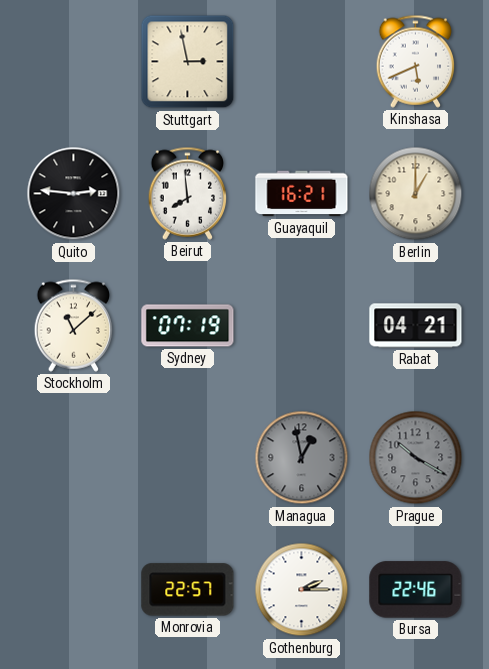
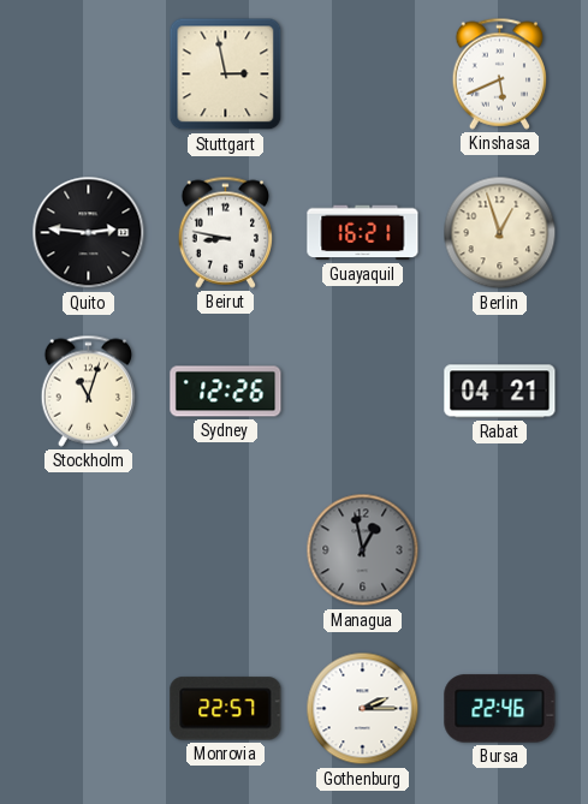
Beirut: 7:59 -> 8:47
Berlin: 1:00 -> 12:57
Stockholm: 11:08 -> 11:03
Sydney: 07:19 -> 12:26
Prague: 10:20 -> none
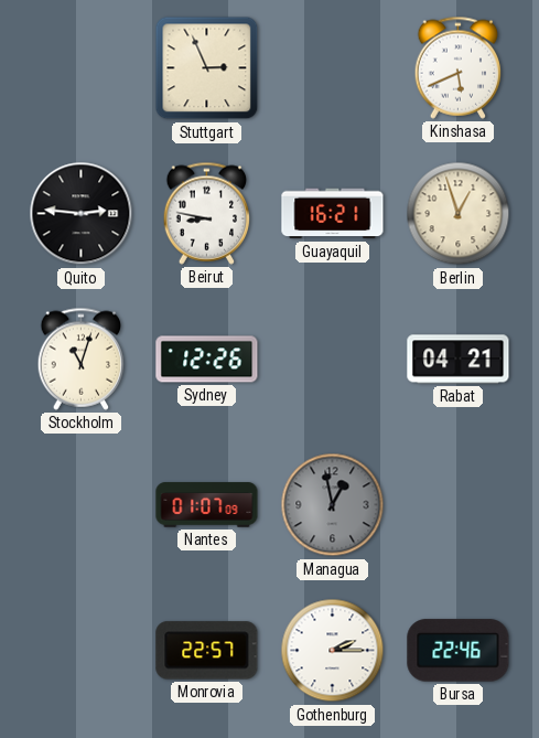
Stuttgart: 2:58 -> 2:56
Nantes: none -> 01:07
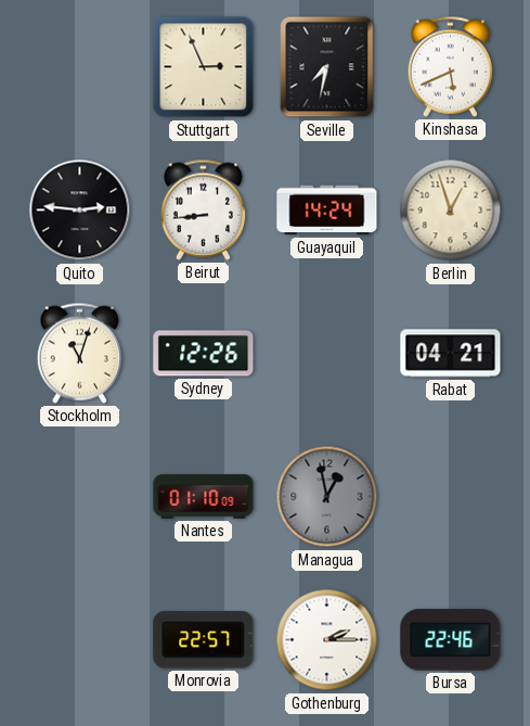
Seville: none -> 7:32
Beirut: 8:47 -> 8:44
Guayaquil: 16:21 -> 14:24
Nantes: 01:07 -> 01:10
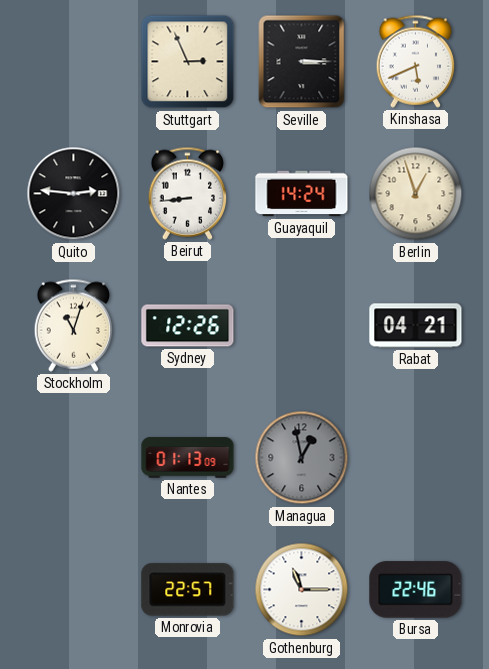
Seville: 7:32 -> 3:15
Nantes: 01:10 -> 01:13
Gothenburg: 2:15 -> 11:15
